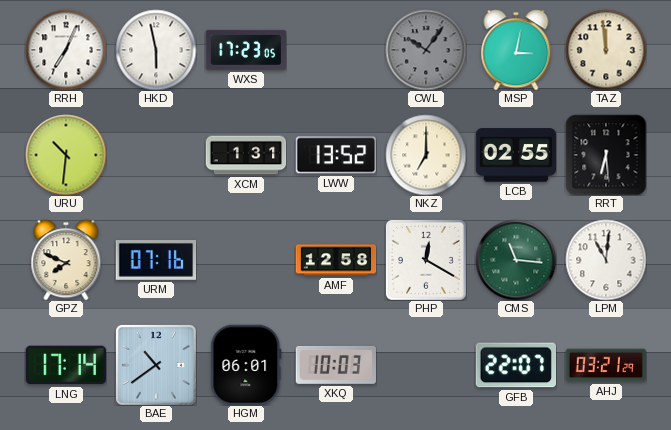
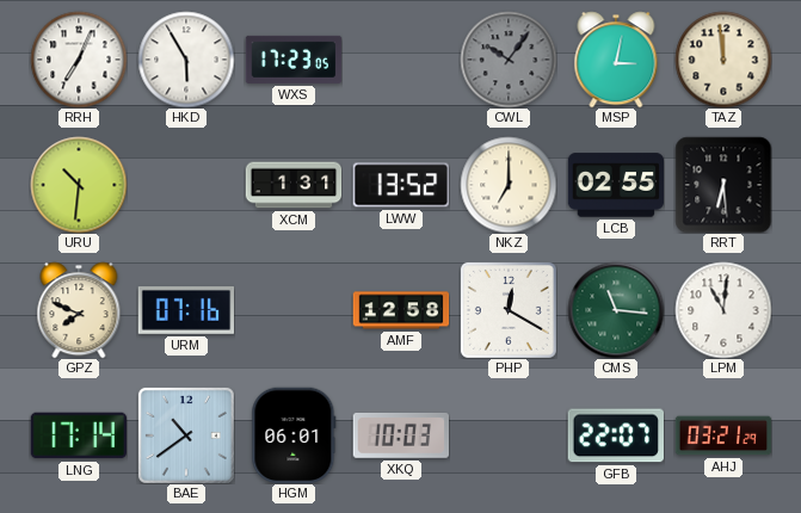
HKD: 5:58 -> 5:55
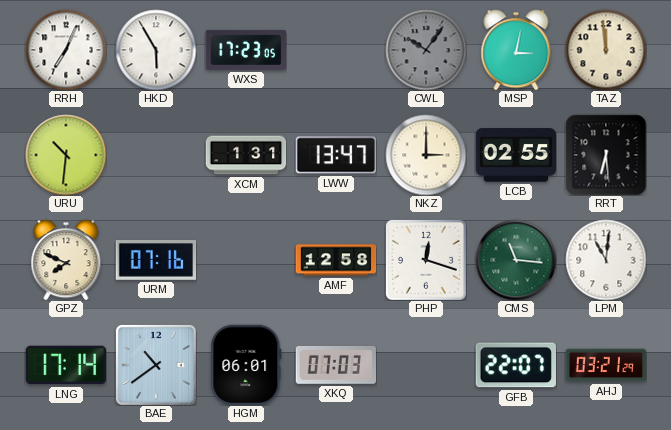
LWW: 13:52 -> 13:47
NKZ: 7:00 -> 3:00
PHP: 12:20 -> 12:18
XKQ: 10:03 -> 07:03
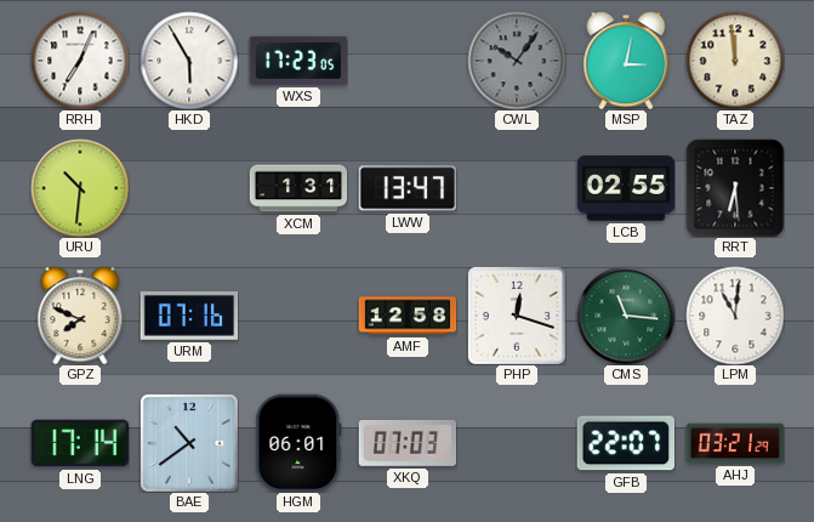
NKZ: 3:00 -> none
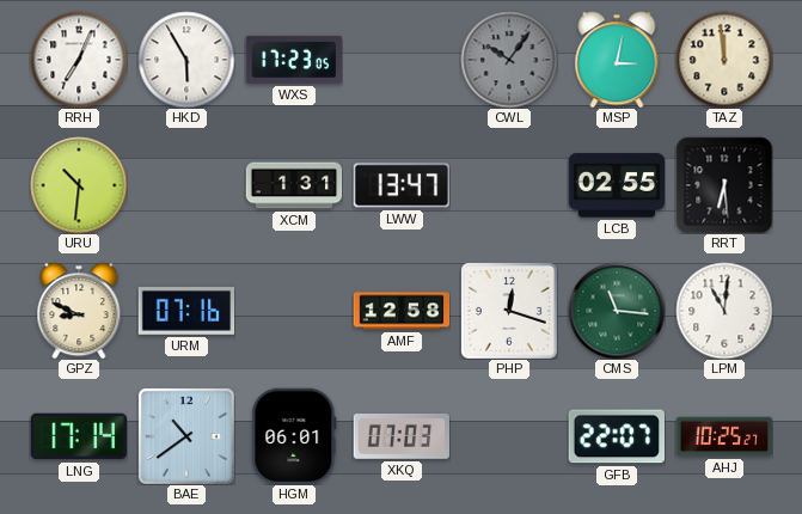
GPZ: 7:49 -> 8:49
AHJ: 03:21 -> 10:25
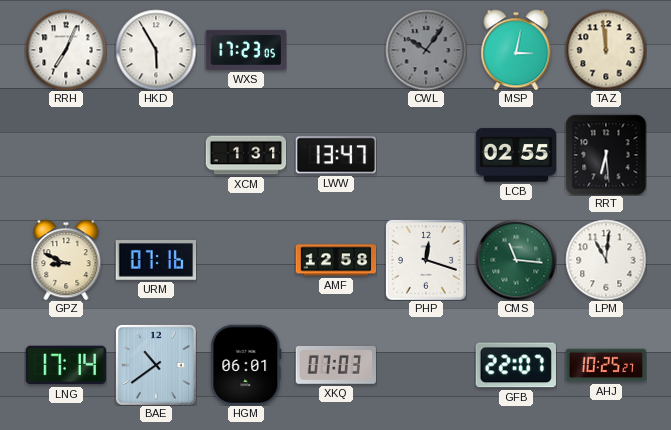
URU: 10:31 -> none
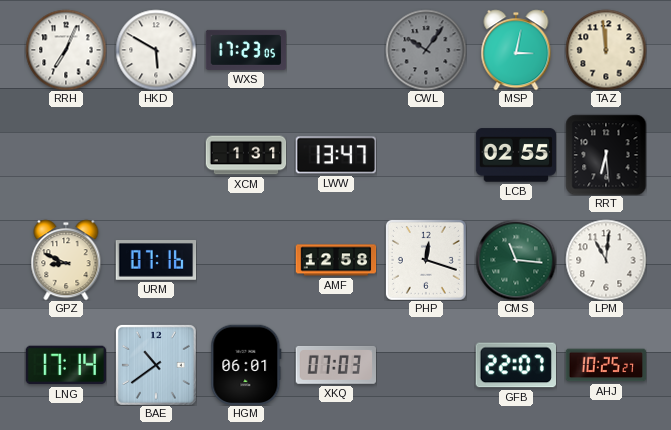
HKD: 5:55 -> 5:50
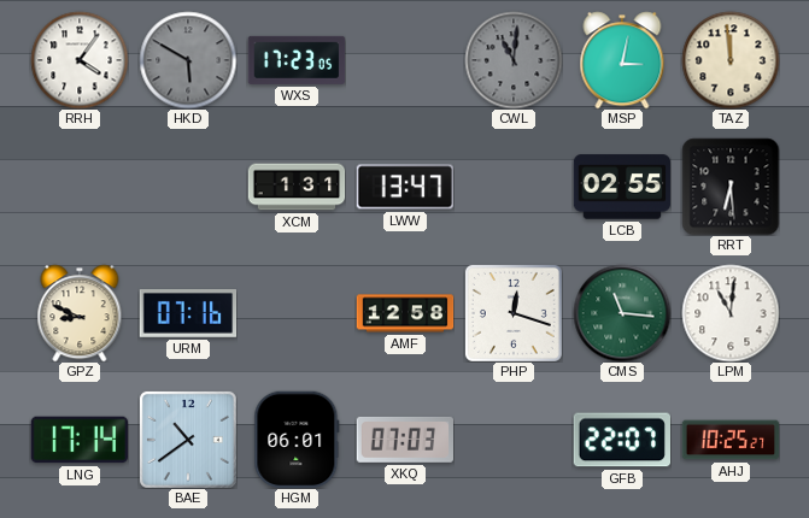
RRH: 7:04 -> 4:06
HKD dial: white -> grey
CWL: 10:06 -> 11:01
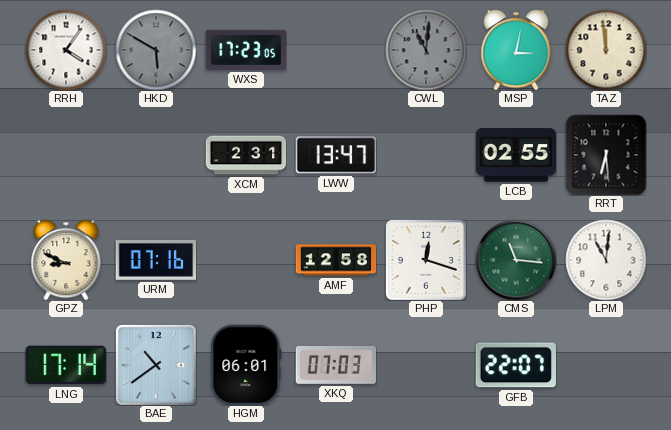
XCM: 1:31 -> 2:31
AHJ: 10:25 -> none
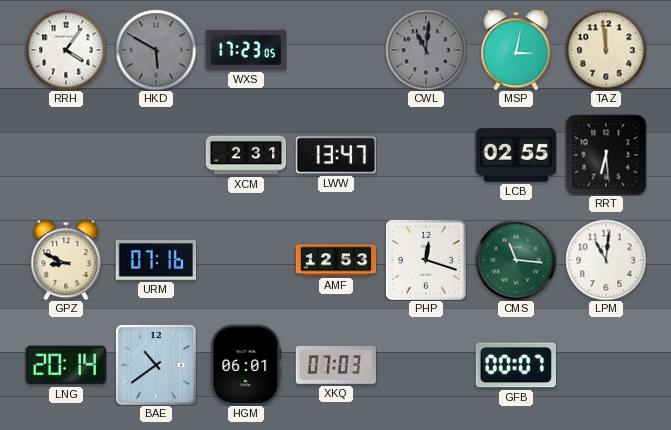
AMF: 12:58 -> 12:53
LNG: 17:14 -> 20:14
GFB: 22:07 -> 00:07
